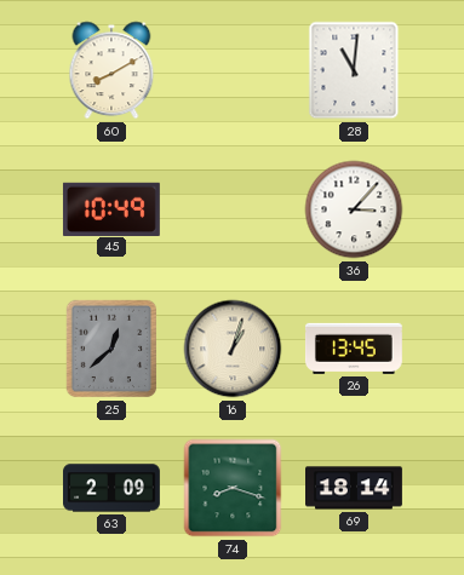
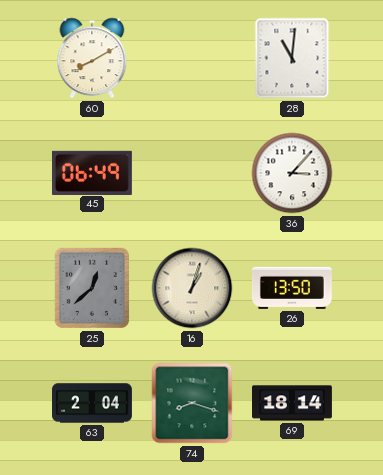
45: 10:49 -> 06:49
26: 13:45 -> 13:50
63: 2:09 -> 2:04
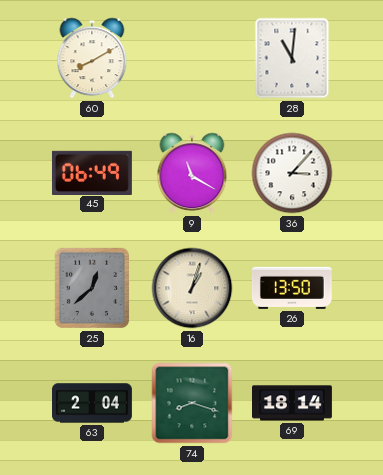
9: none -> 11:20
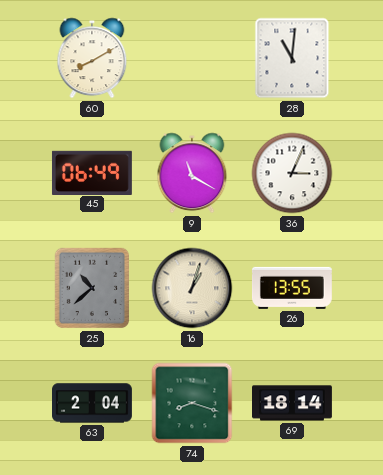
36: 3:07 -> 3:04
25: 12:38 -> 10:38
26: 13:50 -> 13:55
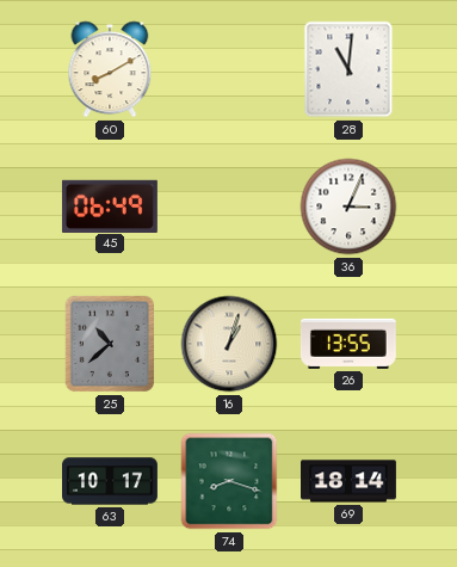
9: 11:20 -> none
63: 2:04 -> 10:17
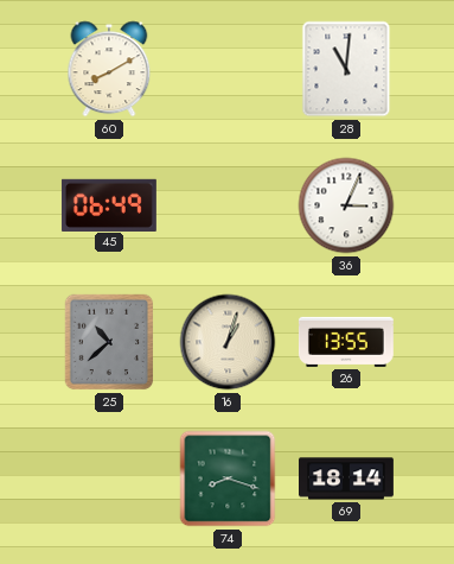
63: 10:17 -> none
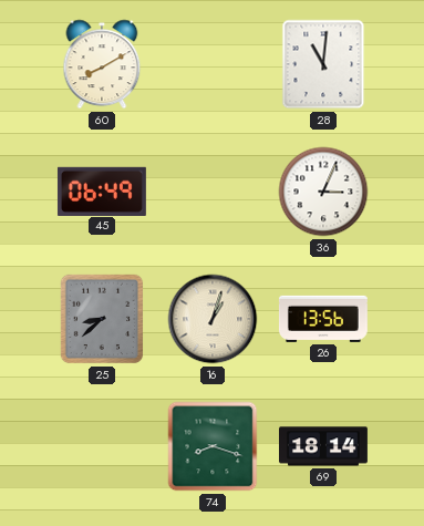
25: 10:38 -> 8:38
26: 13:55 -> 13:56
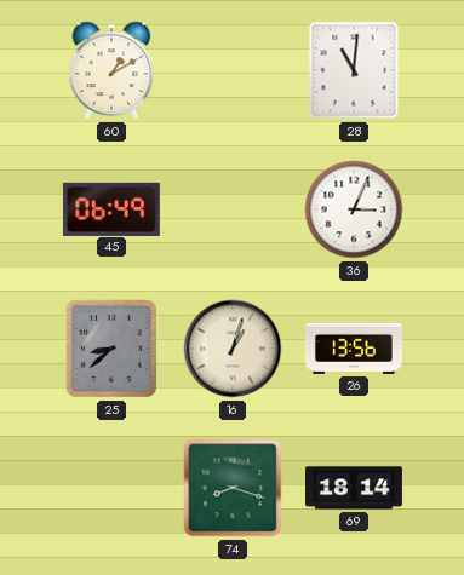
60: 8:10 -> 1:10
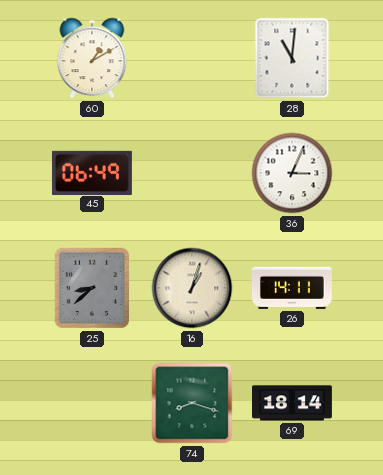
26: 13:56 -> 14:11
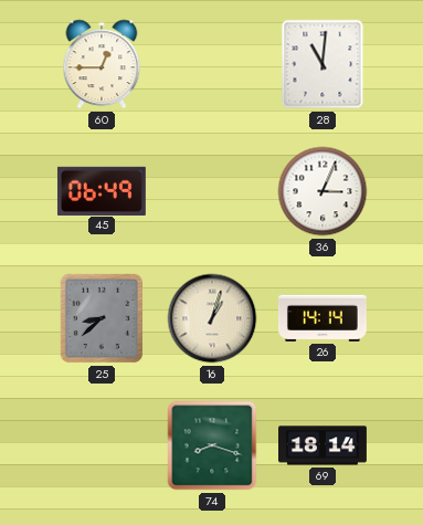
60: 1:10 -> 12:45
26: 14:11 -> 14:14
